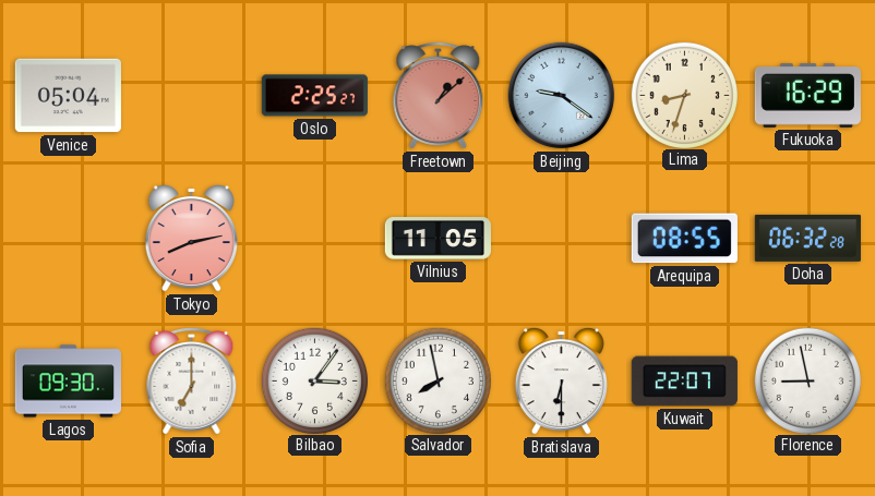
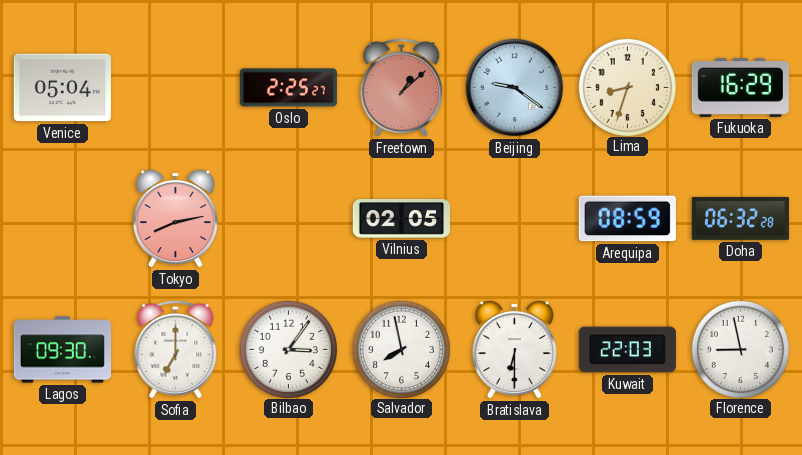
Vilnius: 11:05 -> 02:05
Arequipa: 08:55 -> 08:59
Kuwait: 22:07 -> 22:03
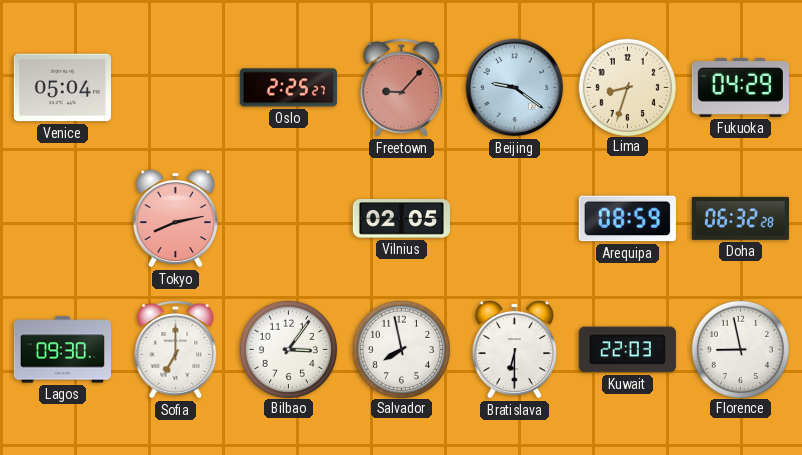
Freetown: 1:08 -> 9:07
Fukuoka: 16:29 -> 04:29
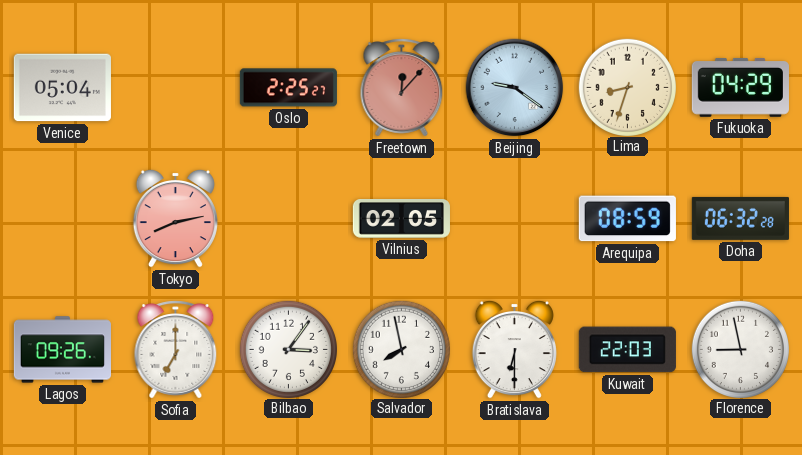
Freetown: 9:07 -> 12:07
Lagos: 09:30 -> 09:26
